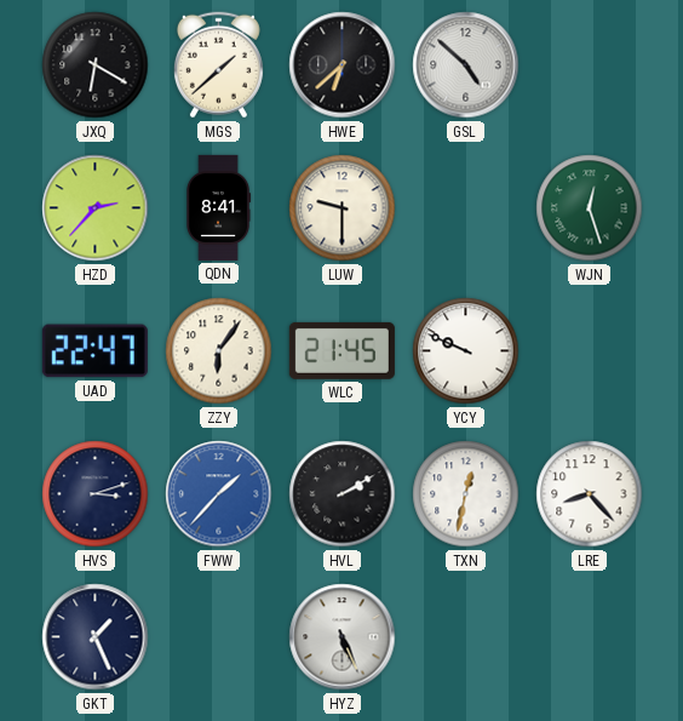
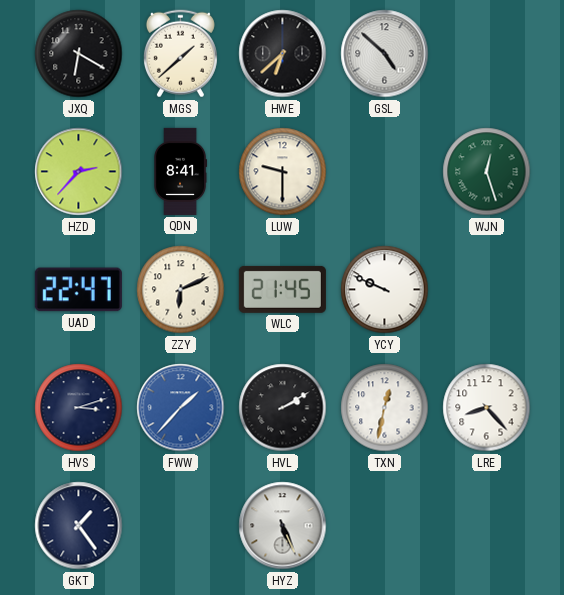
ZZY: 6:06 -> 6:11
GKT: 1:26 -> 1:24
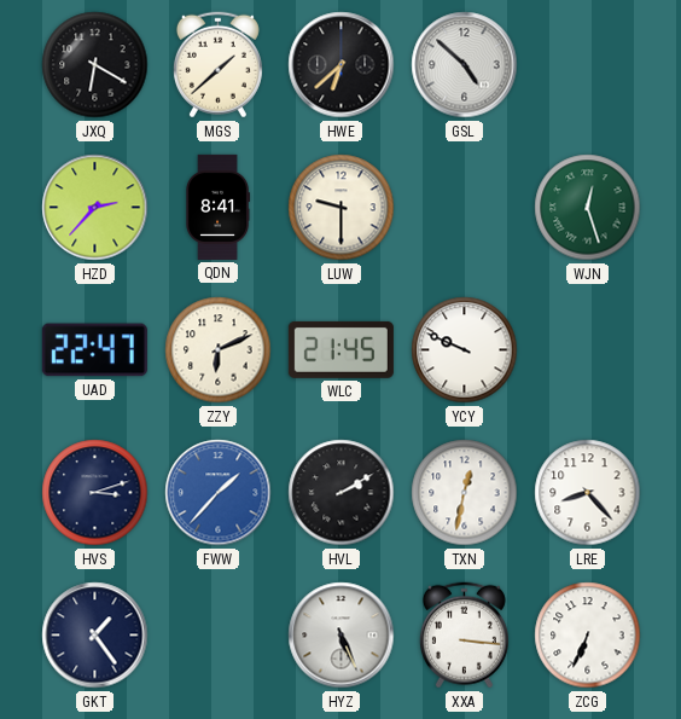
XXA: none -> 3:16
ZCG: none -> 6:34
